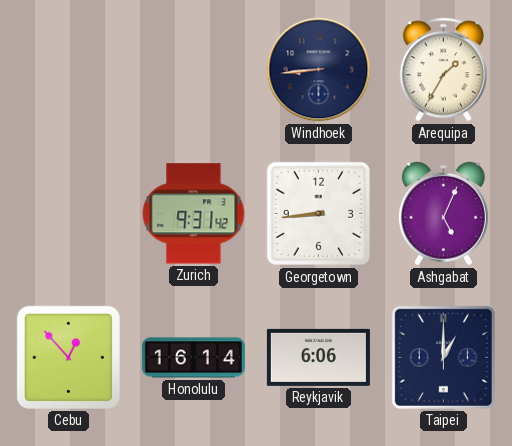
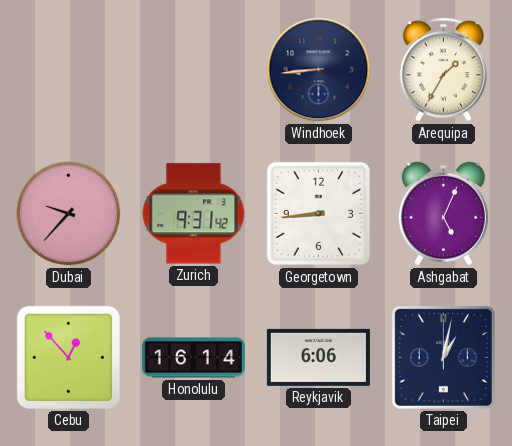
Dubai: none -> 9:37
Taipei: 1:00 -> 1:02
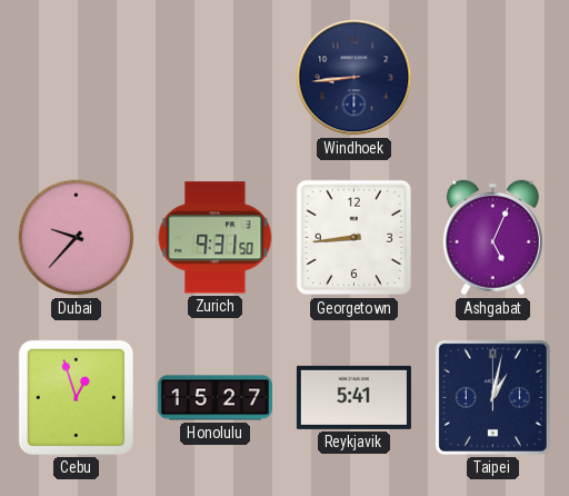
Arequipa: 1:35 -> none
Zurich: 9:31:42 -> 9:31:50
Cebu: 12:53 -> 12:57
Honolulu: 16:14 -> 15:27
Reykjavik: 6:06 -> 5:41
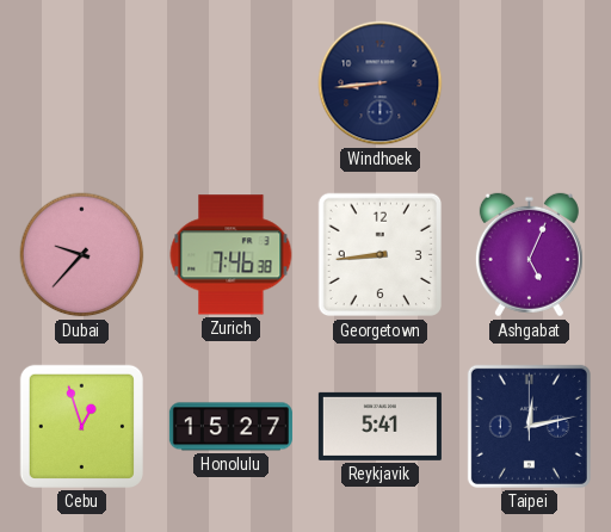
Zurich: 9:31 -> 7:46
Taipei: 1:02 -> 12:13
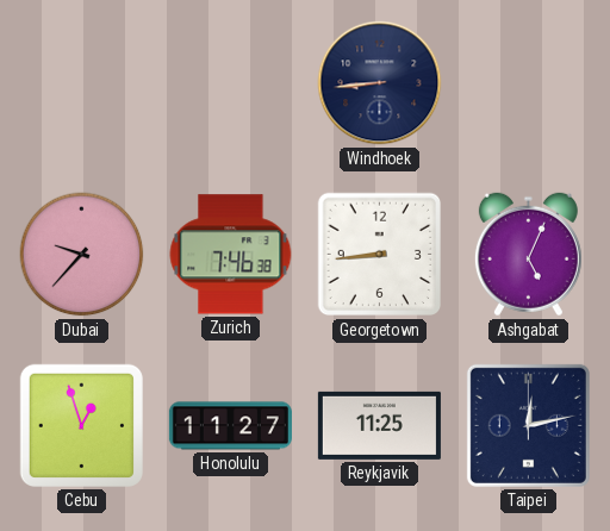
Honolulu: 15:27 -> 11:27
Reykjavik: 5:41 -> 11:25
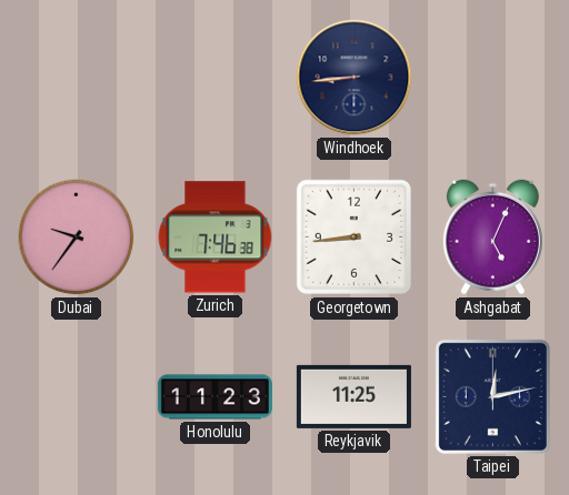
Dubai: 9:37 -> 9:36
Cebu: 12:57 -> none
Honolulu: 11:27 -> 11:23
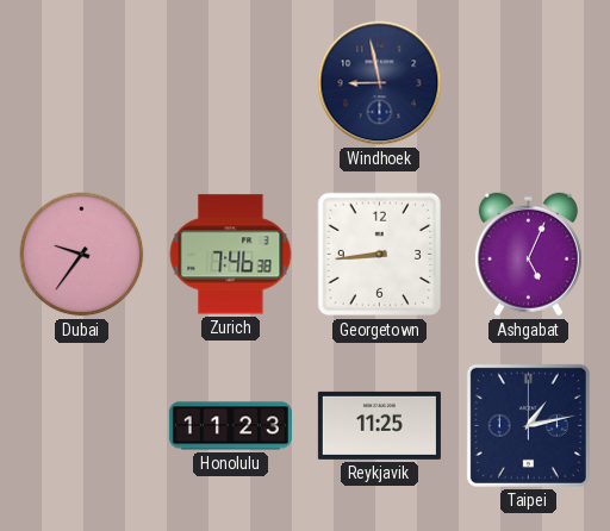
Windhoek: 8:44 -> 8:58
Taipei: 12:13 -> 1:13
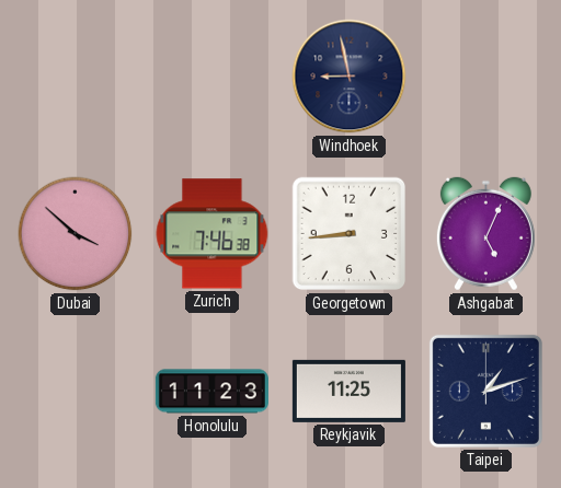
Dubai: 9:36 -> 3:52
Taipei: 1:13 -> 1:12
